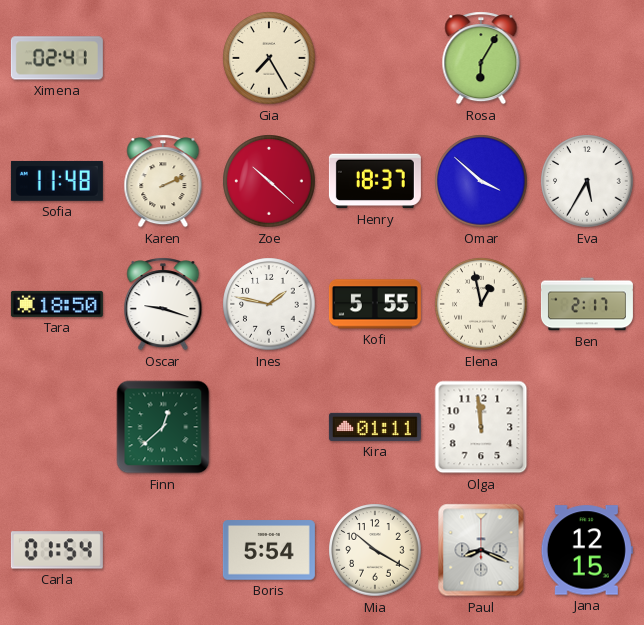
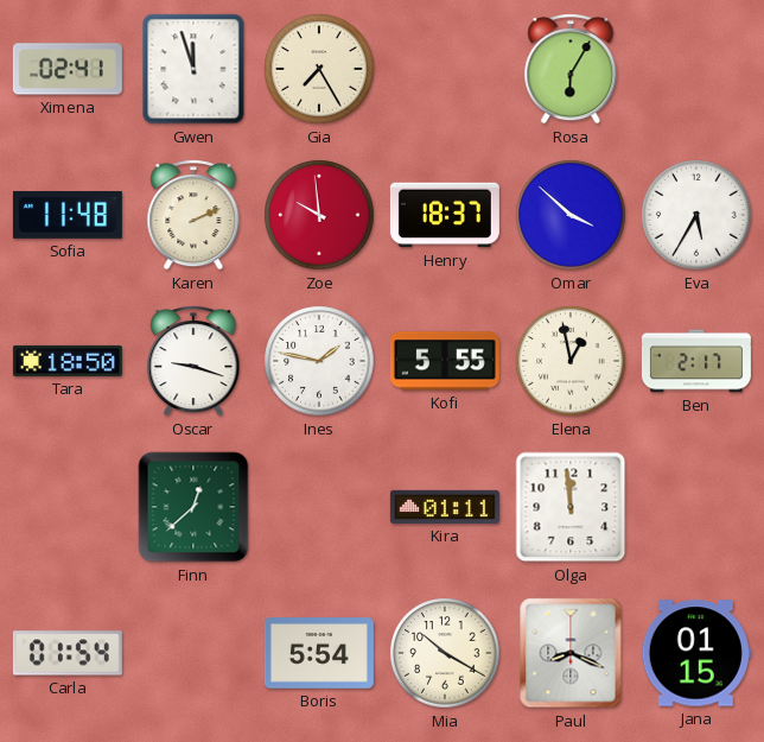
Gwen: none -> 11:57
Zoe: 10:22 -> 9:59
Jana: 12:15 -> 01:15
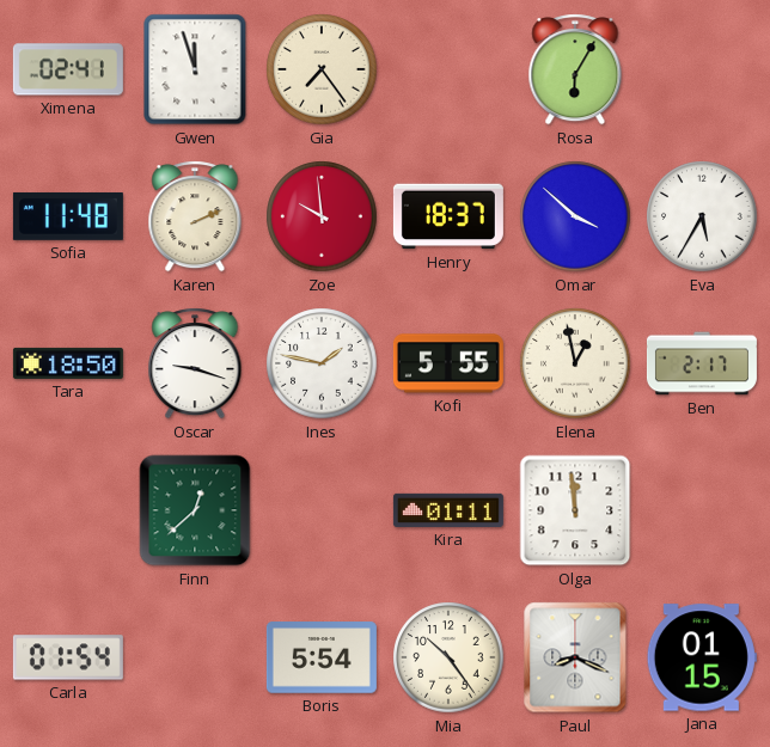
Gia: 7:25 -> 7:24
Mia: 10:20 -> 10:24
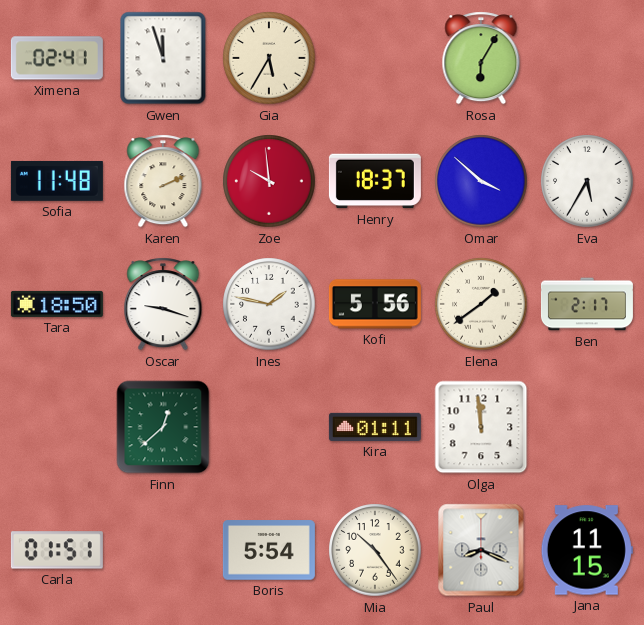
Gia: 7:24 -> 5:35
Kofi: 5:55 -> 5:56
Elena: 12:58 -> 1:39
Carla: 01:54 -> 01:51
Jana: 01:15 -> 11:15
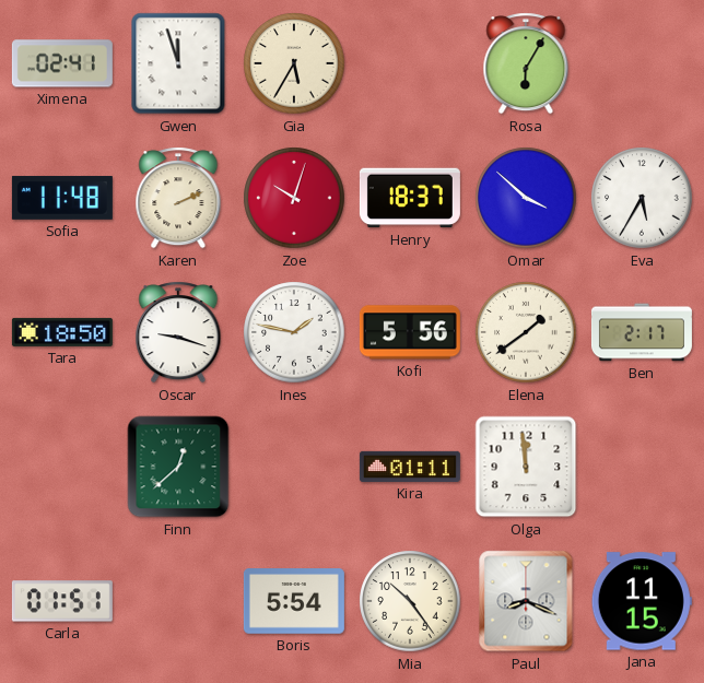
Zoe: 9:59 -> 10:03
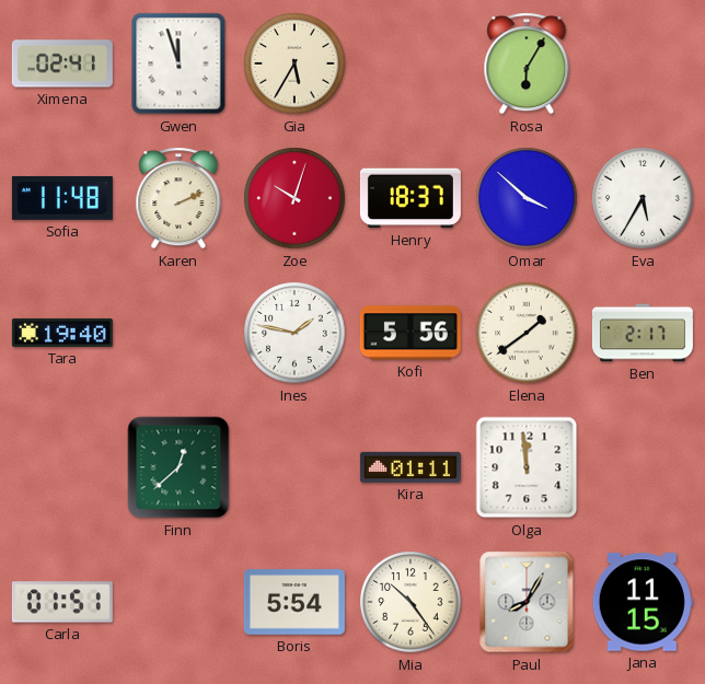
Tara: 18:50 -> 19:40
Oscar: 9:18 -> none
Paul: 8:19 -> 8:05
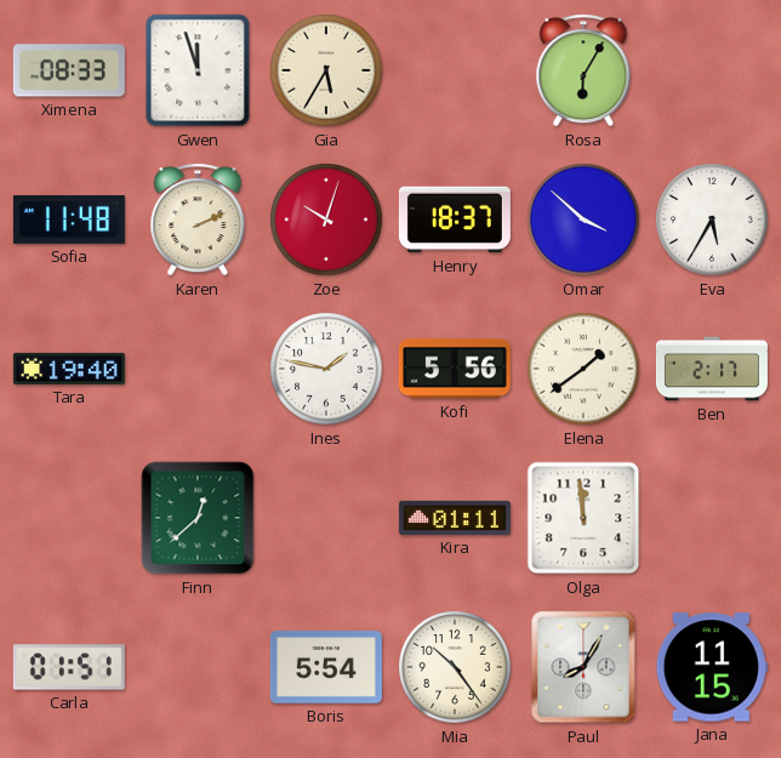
Ximena: 02:41 -> 08:33
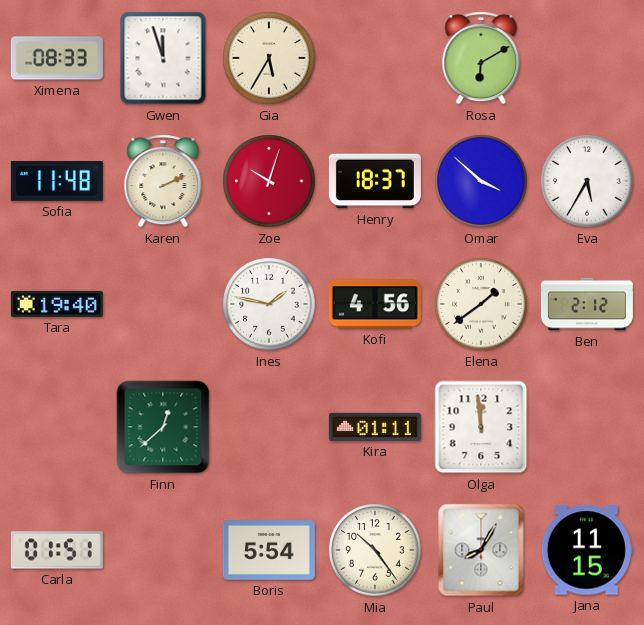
Rosa: 6:05 -> 6:10
Kofi: 5:56 -> 4:56
Ben: 2:17 -> 2:12
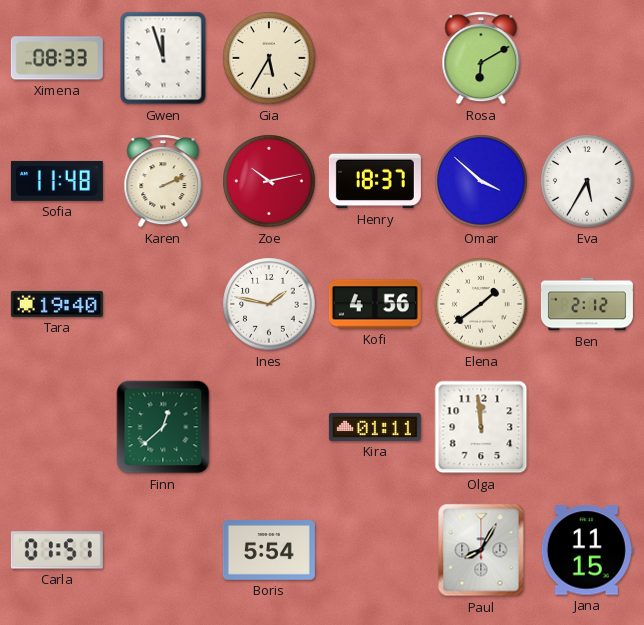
Zoe: 10:03 -> 10:13
Mia: 10:24 -> none
